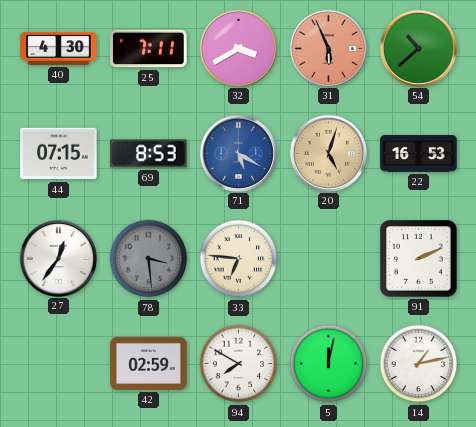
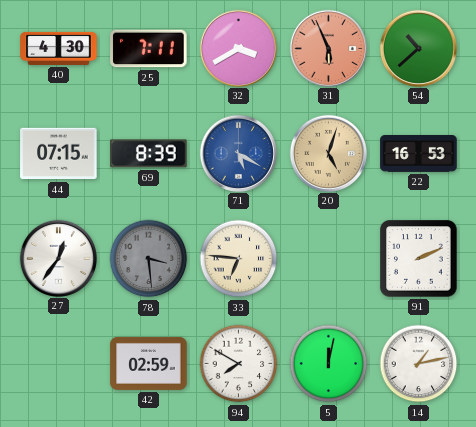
69: 8:53 -> 8:39
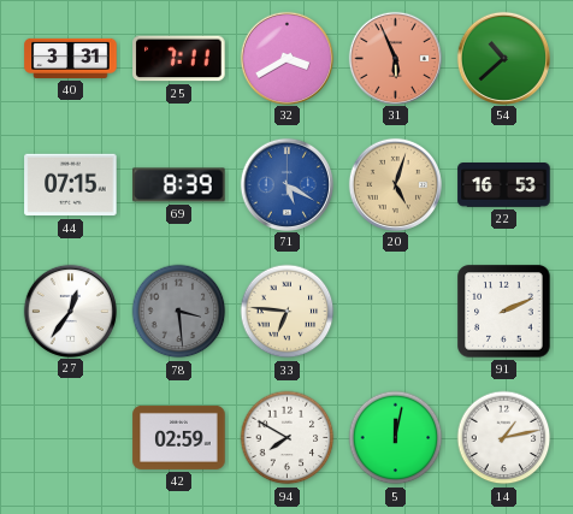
40: 4:30 -> 3:31
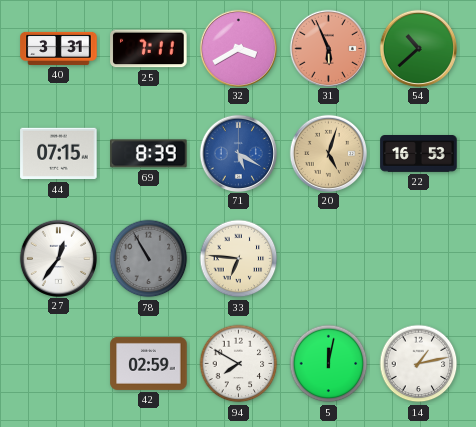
78: 3:29 -> 10:55
91: 2:11 -> none
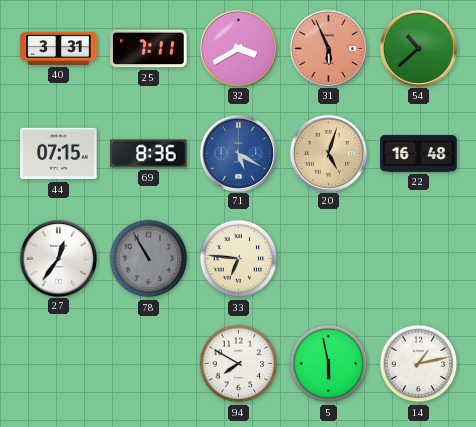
69: 8:39 -> 8:36
22: 16:53 -> 16:48
42: 02:59 -> none
5: 12:02 -> 5:58
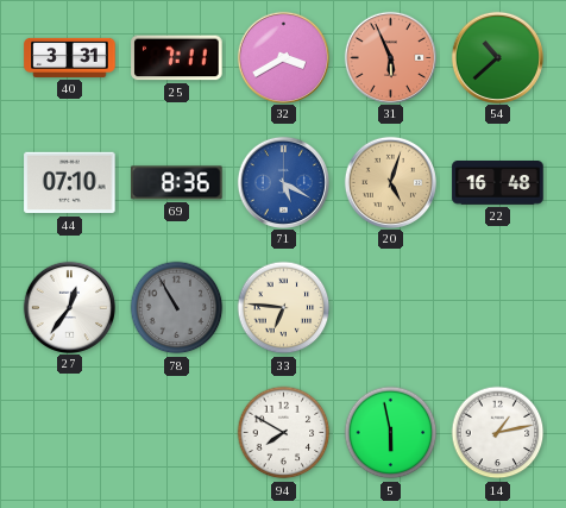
44: 07:15 -> 07:10
